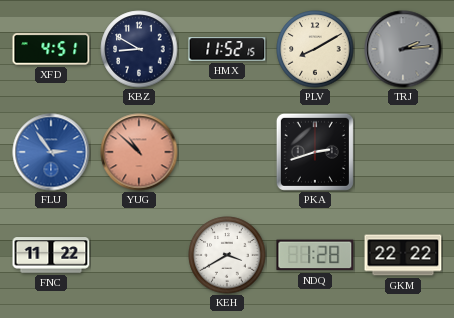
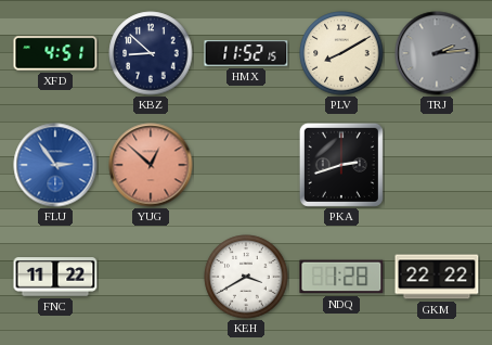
KBZ: 8:50 -> 8:52
YUG: 10:52 -> 12:52
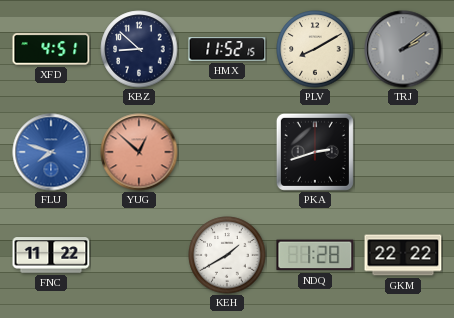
TRJ: 2:14 -> 2:09
FLU: 2:54 -> 7:48
KEH: 3:40 -> 1:40
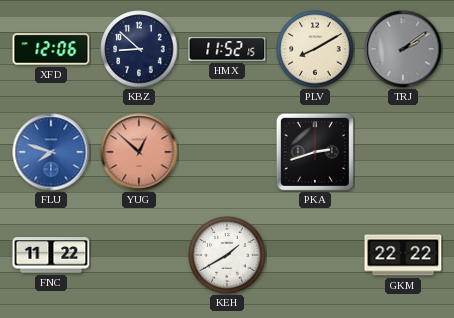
XFD: 4:51 -> 12:06
NDQ: 1:28 -> none
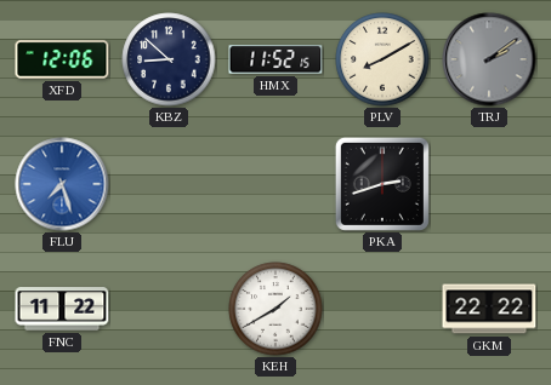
FLU: 7:48 -> 7:27
YUG: 12:52 -> none
